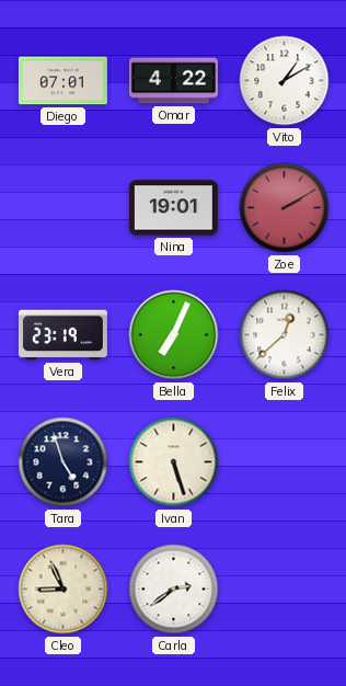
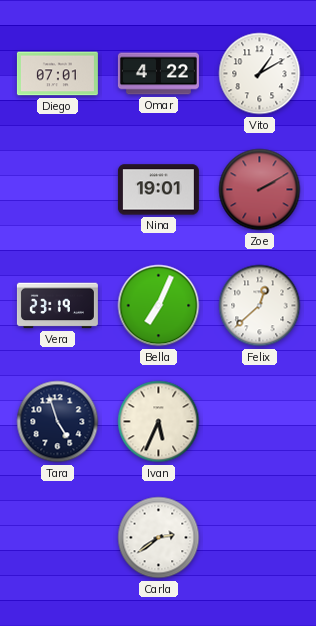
Ivan: 5:27 -> 5:34
Cleo: 8:56 -> none
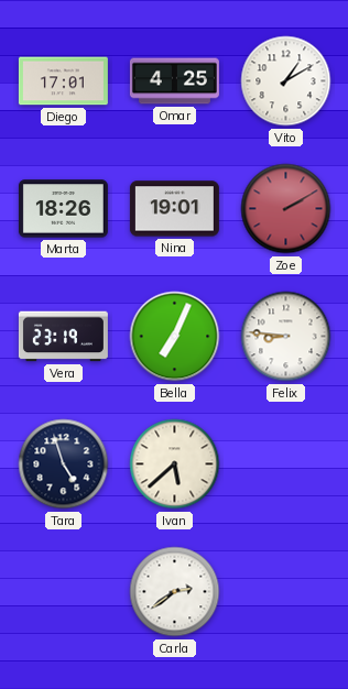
Diego: 07:01 -> 17:01
Omar: 4:22 -> 4:25
Marta: none -> 18:26
Felix: 12:38 -> 8:46
Ivan: 5:34 -> 5:38
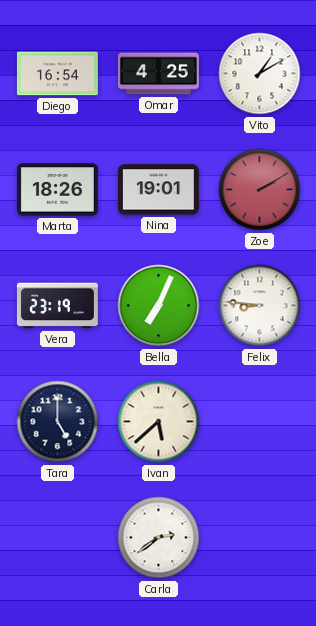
Diego: 17:01 -> 16:54
Tara: 4:57 -> 5:00
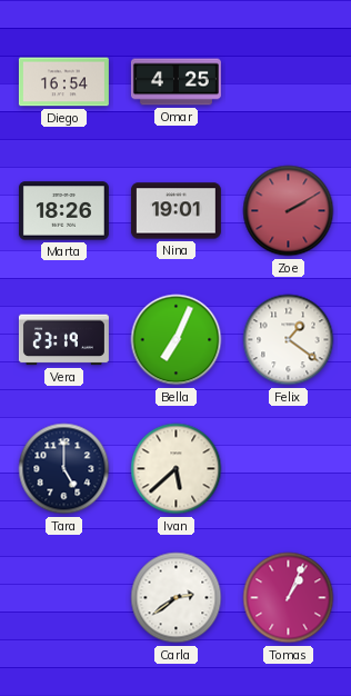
Vito: 1:10 -> none
Felix: 8:46 -> 1:21
Tomas: none -> 1:04
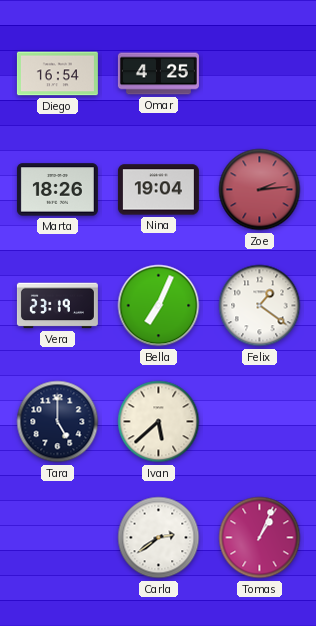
Nina: 19:01 -> 19:04
Zoe: 2:10 -> 2:14
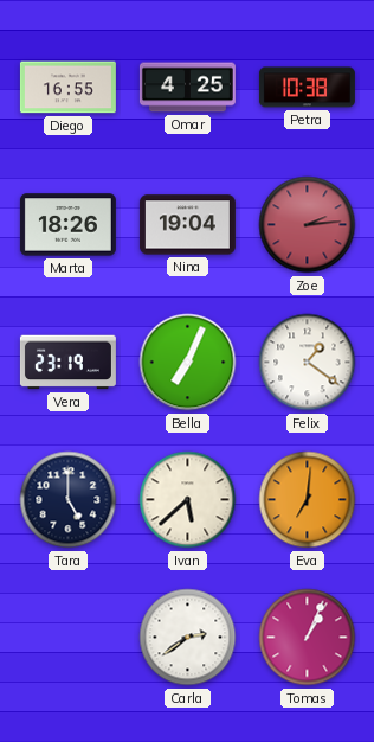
Diego: 16:54 -> 16:55
Petra: none -> 10:38
Eva: none -> 7:01
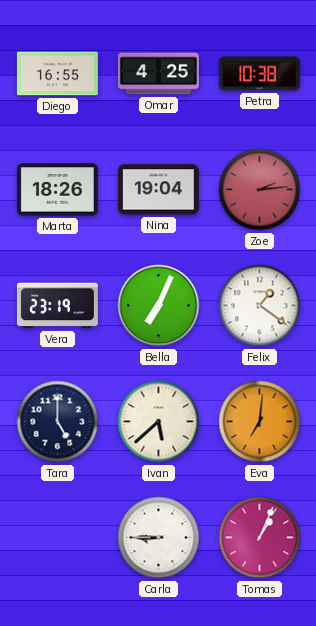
Carla: 2:39 -> 8:45
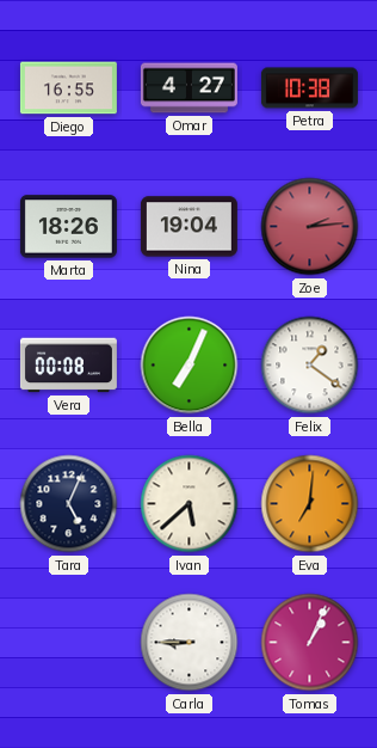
Omar: 4:25 -> 4:27
Vera: 23:19 -> 00:08
Tara: 5:00 -> 5:04
